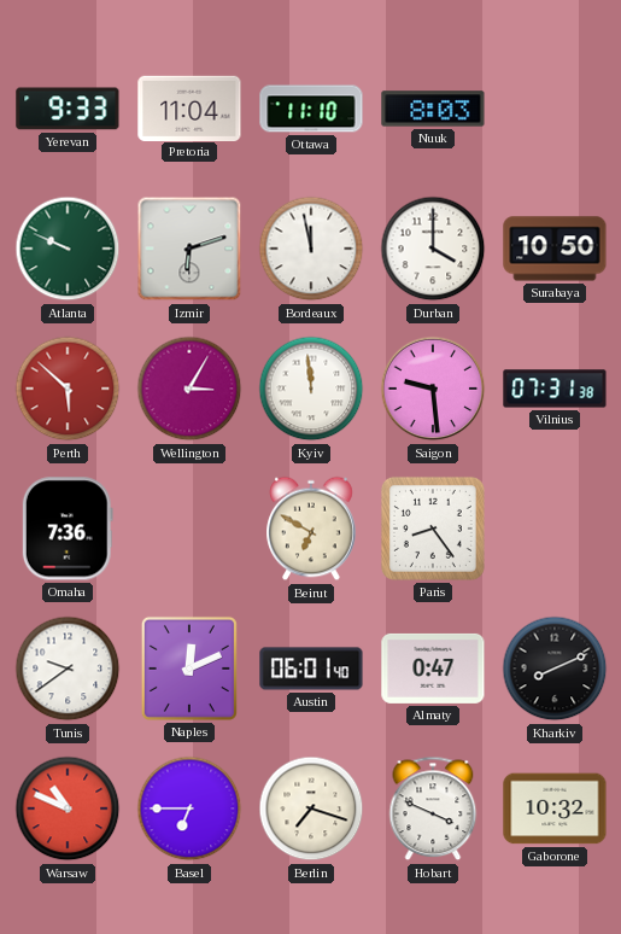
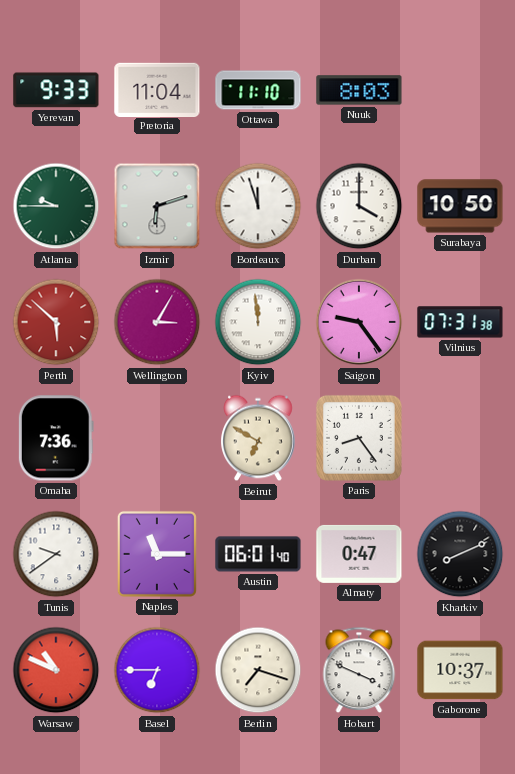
Atlanta: 9:49 -> 9:45
Bordeaux: 11:58 -> 11:57
Saigon: 9:29 -> 9:24
Naples: 12:11 -> 11:15
Gaborone: 10:32 -> 10:37
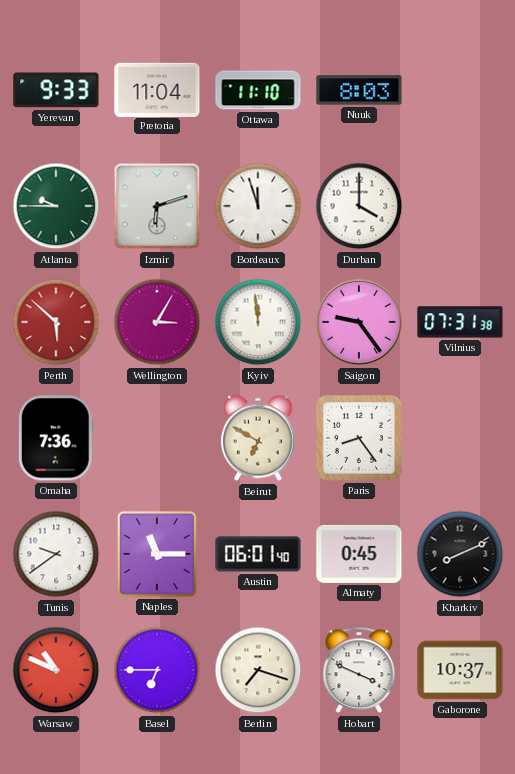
Surabaya: 10:50 -> none
Almaty: 0:47 -> 0:45
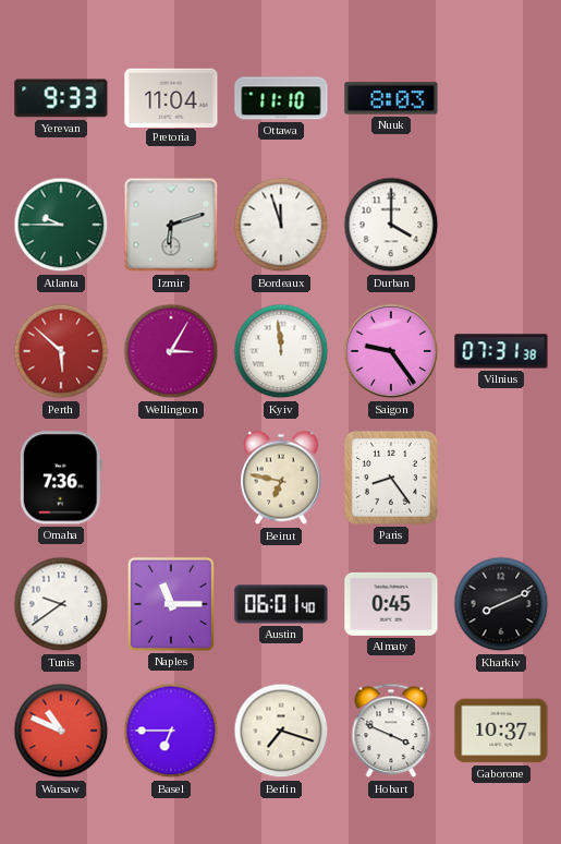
Beirut: 6:50 -> 6:47
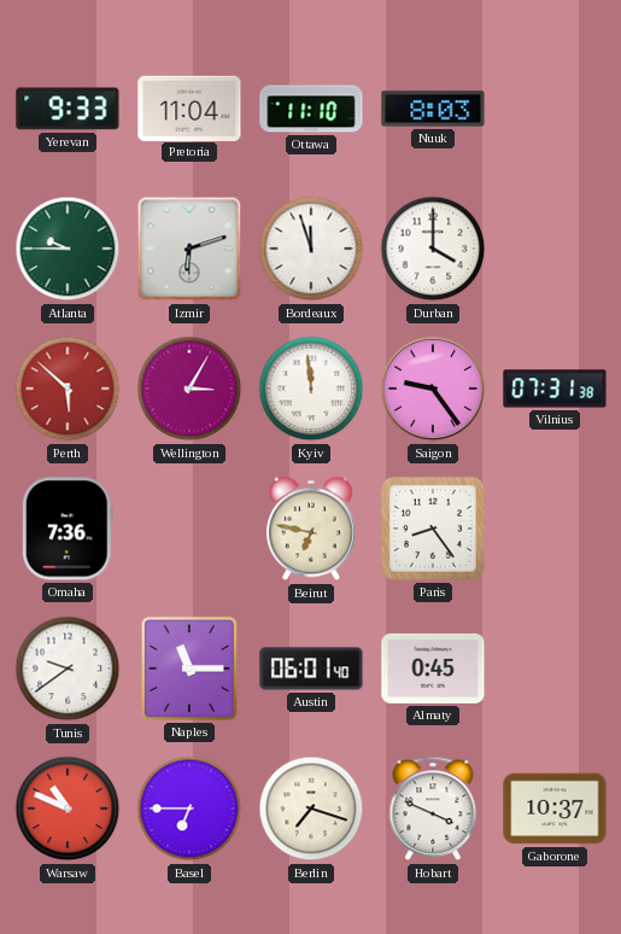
Kharkiv: 8:11 -> none
